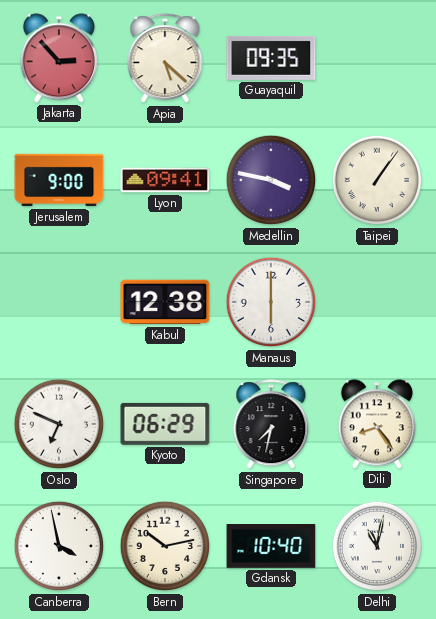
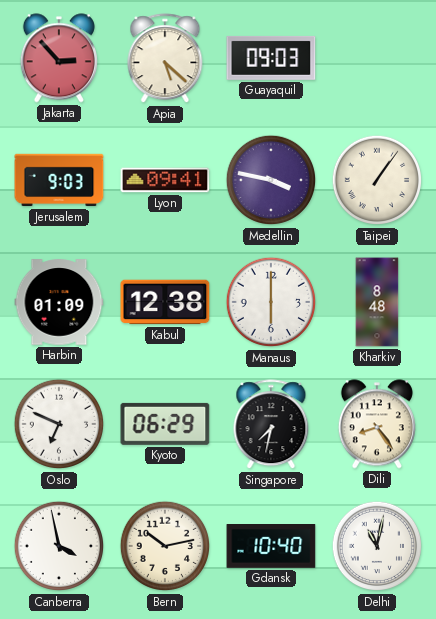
Guayaquil: 09:35 -> 09:03
Jerusalem: 9:00 -> 9:03
Harbin: none -> 01:09
Kharkiv: none -> 8:48
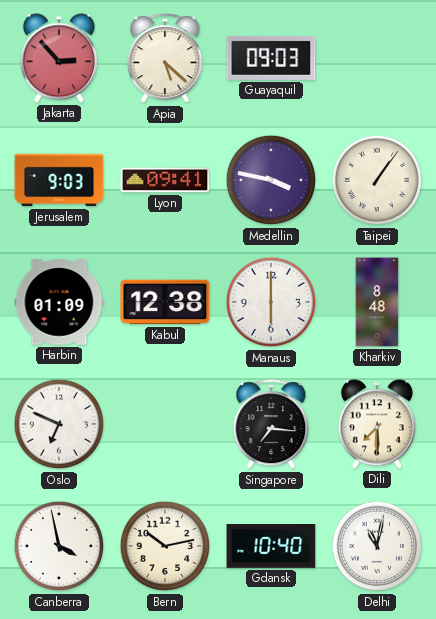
Kyoto: 06:29 -> none
Singapore: 7:32 -> 7:16
Dili: 8:24 -> 7:30
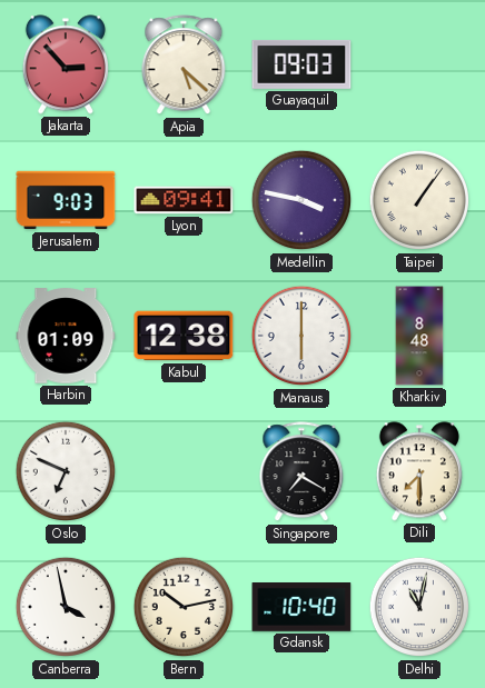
Singapore: 7:16 -> 7:20
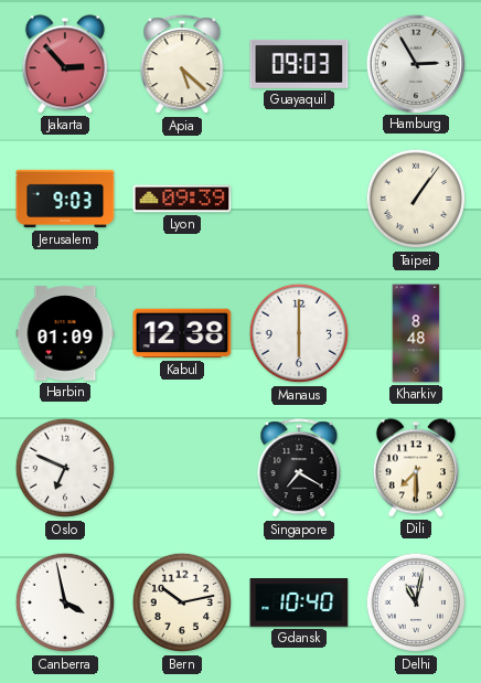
Hamburg: none -> 2:55
Lyon: 09:41 -> 09:39
Medellin: 3:47 -> none
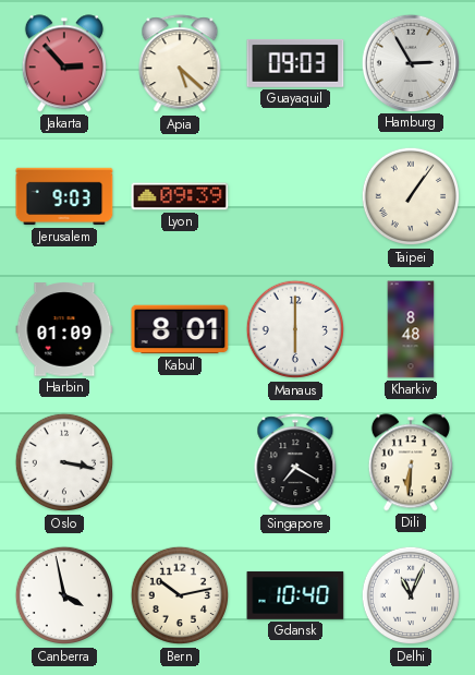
Kabul: 12:38 -> 8:01
Oslo: 6:49 -> 3:17
Dili: 7:30 -> 6:31
Delhi: 11:02 -> 11:04
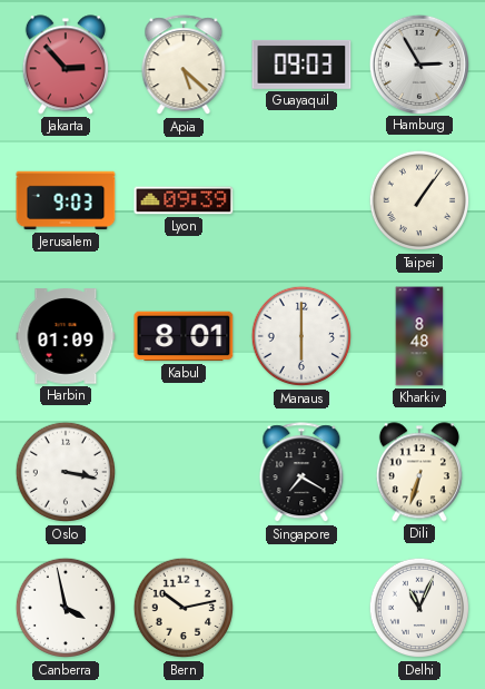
Dili: 6:31 -> 6:33
Gdansk: 10:40 -> none
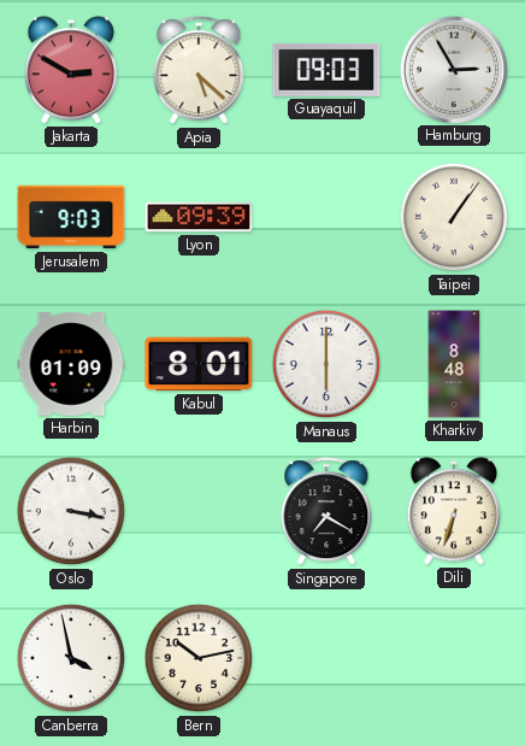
Jakarta: 2:53 -> 2:50
Delhi: 11:04 -> none
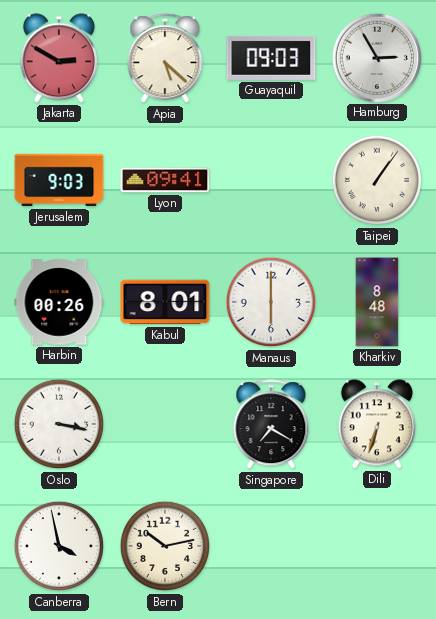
Lyon: 09:39 -> 09:41
Harbin: 01:09 -> 00:26
